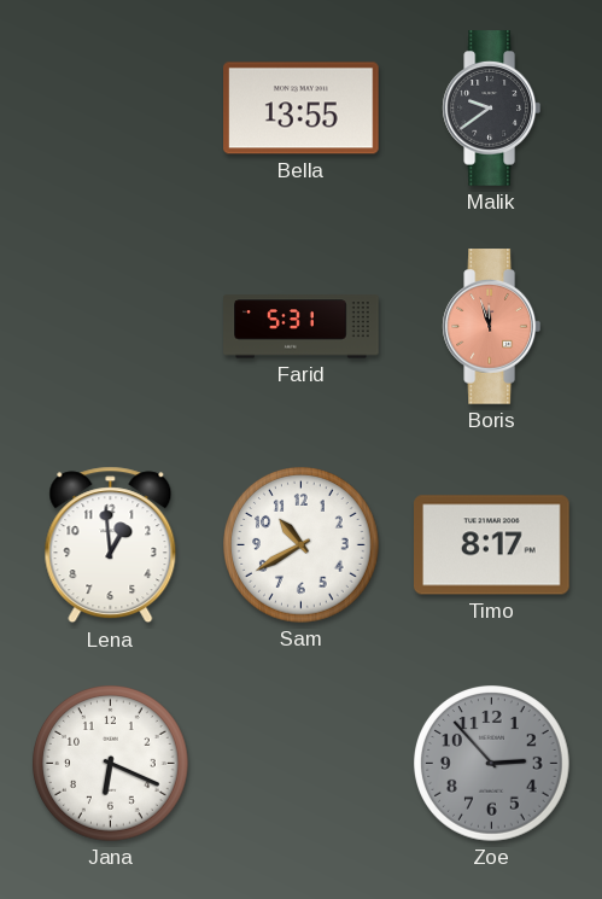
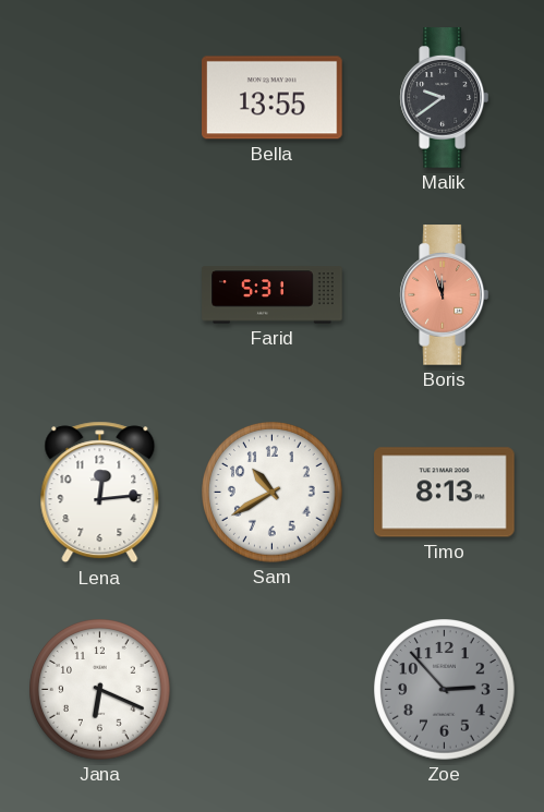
Lena: 12:59 -> 12:14
Timo: 8:17 -> 8:13
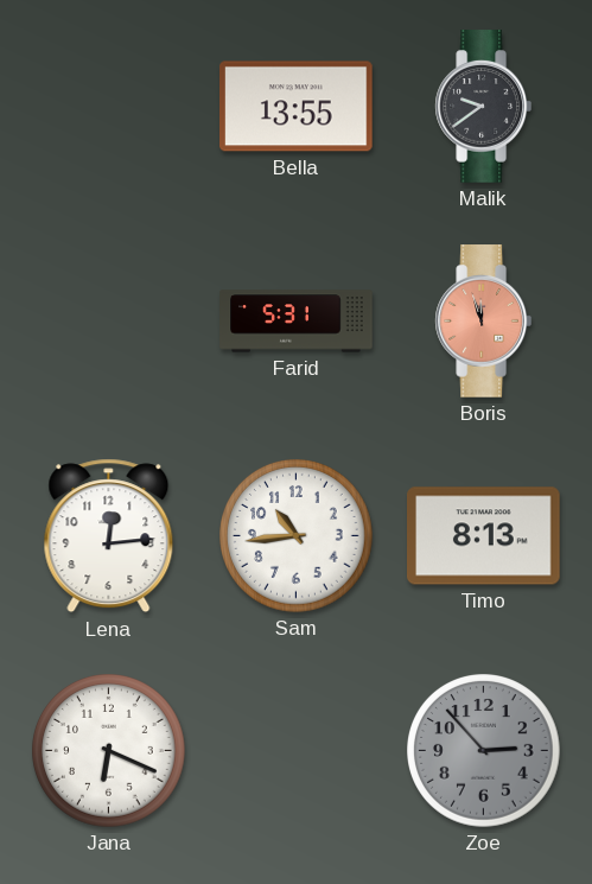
Sam: 10:40 -> 10:44
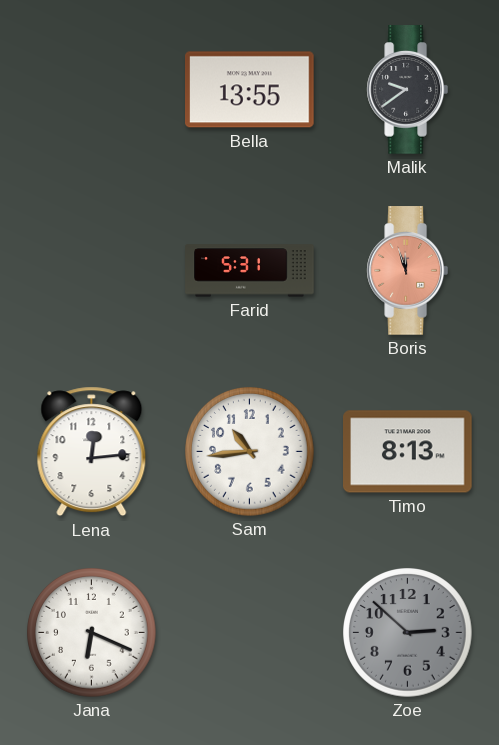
Zoe: 2:53 -> 2:52
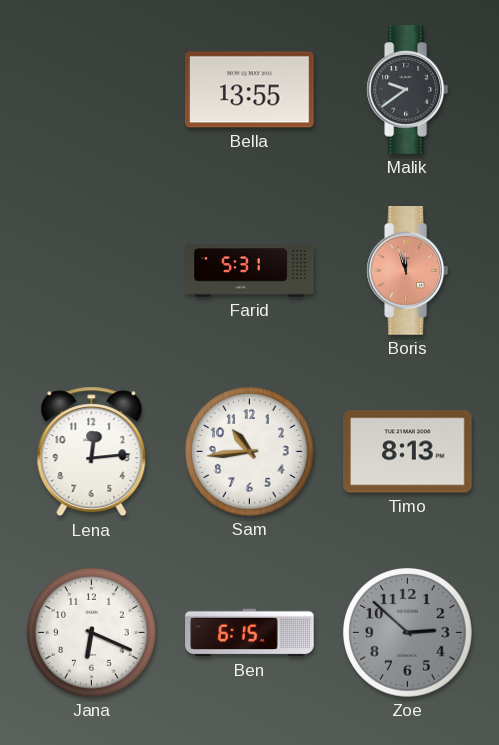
Ben: none -> 6:15
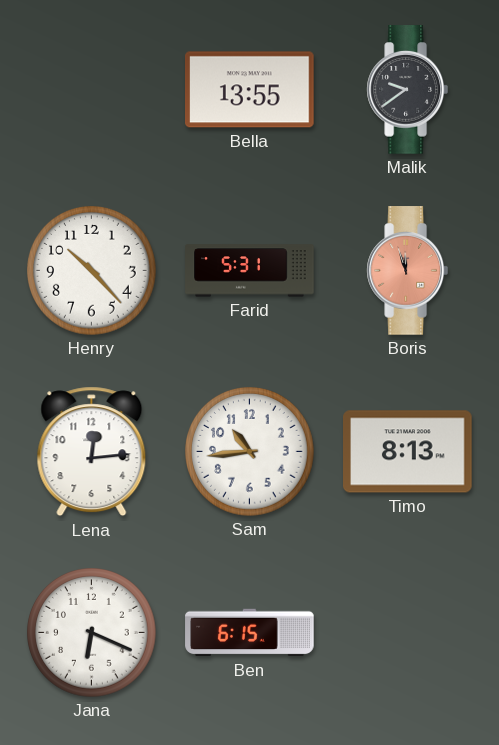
Henry: none -> 10:23
Zoe: 2:52 -> none
